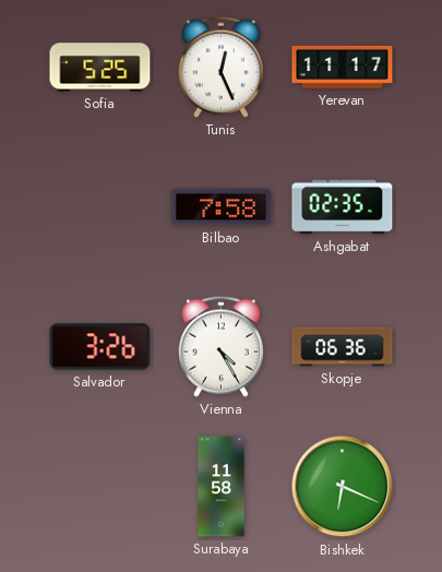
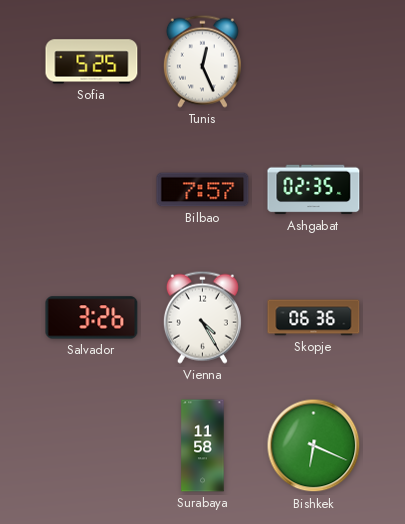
Yerevan: 11:17 -> none
Bilbao: 7:58 -> 7:57
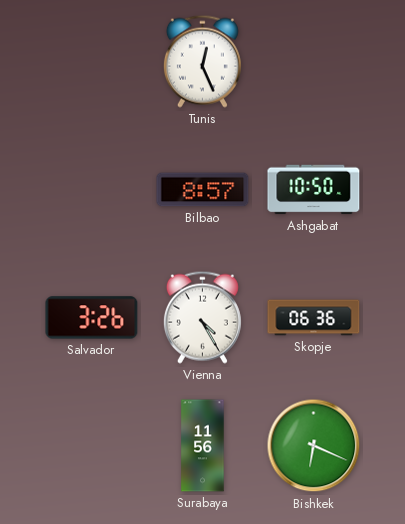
Sofia: 5:25 -> none
Bilbao: 7:57 -> 8:57
Ashgabat: 02:35 -> 10:50
Surabaya: 11:58 -> 11:56
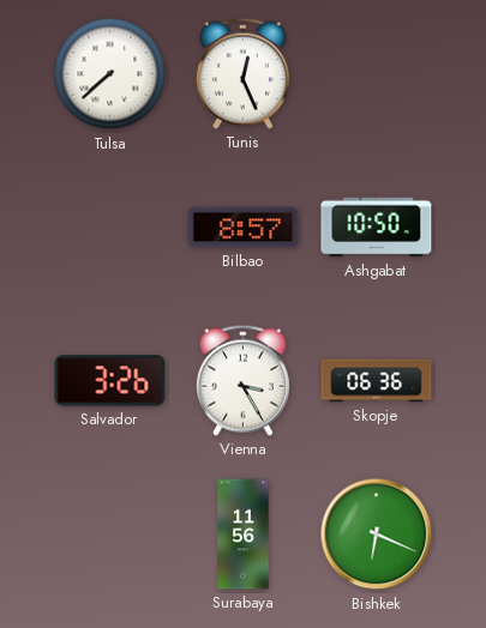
Tulsa: none -> 7:38
Vienna: 4:25 -> 3:25
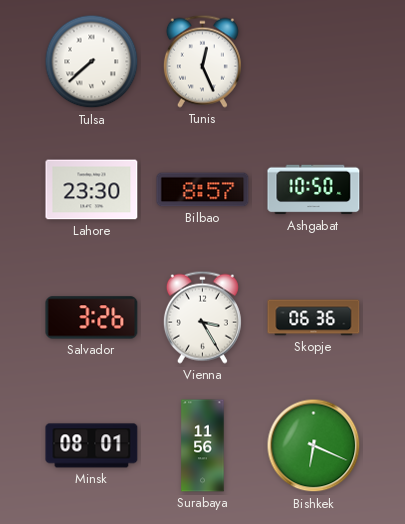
Lahore: none -> 23:30
Minsk: none -> 08:01
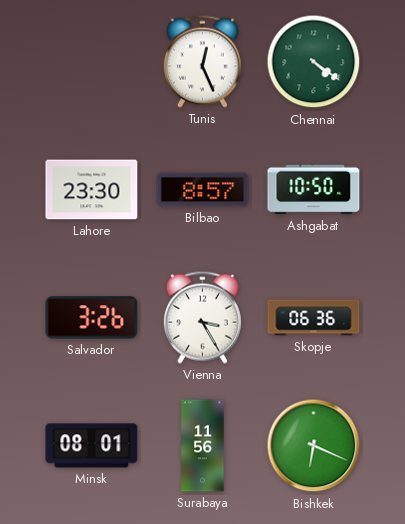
Tulsa: 7:38 -> none
Chennai: none -> 4:21
